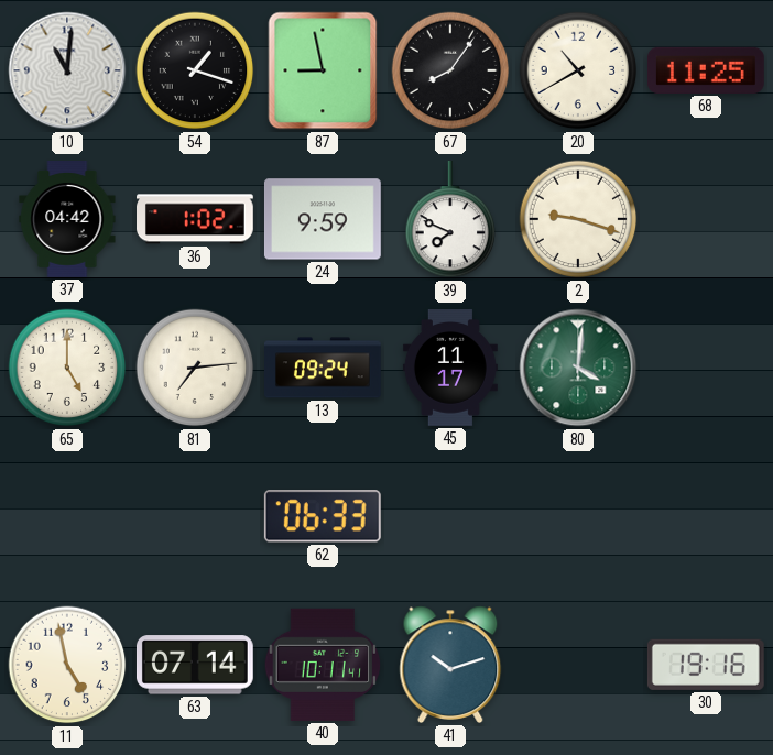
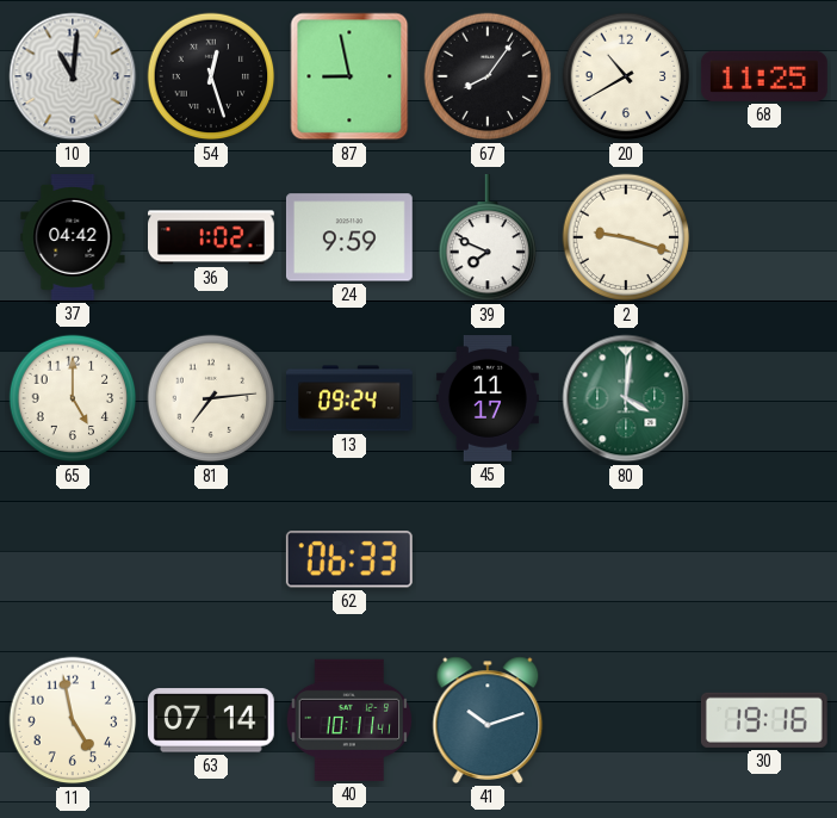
54: 1:18 -> 12:27
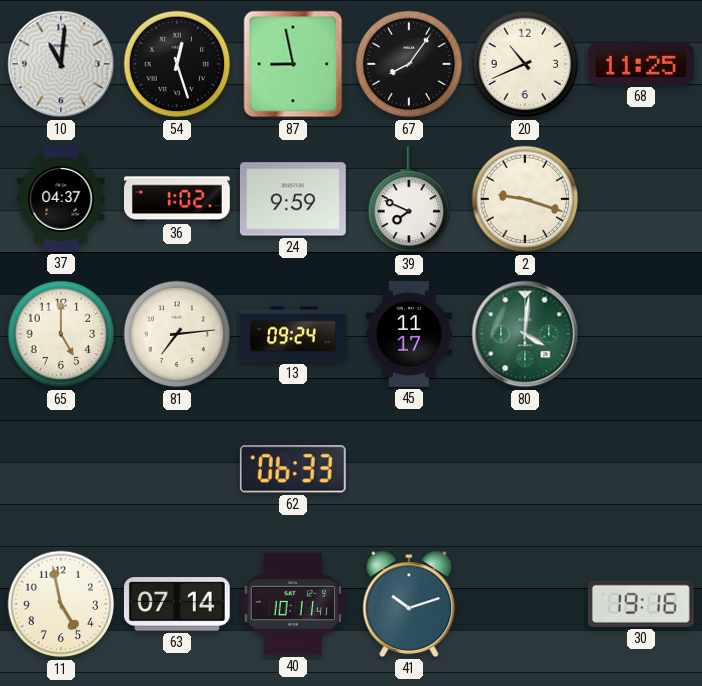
20: 10:40 -> 10:41
37: 04:42 -> 04:37
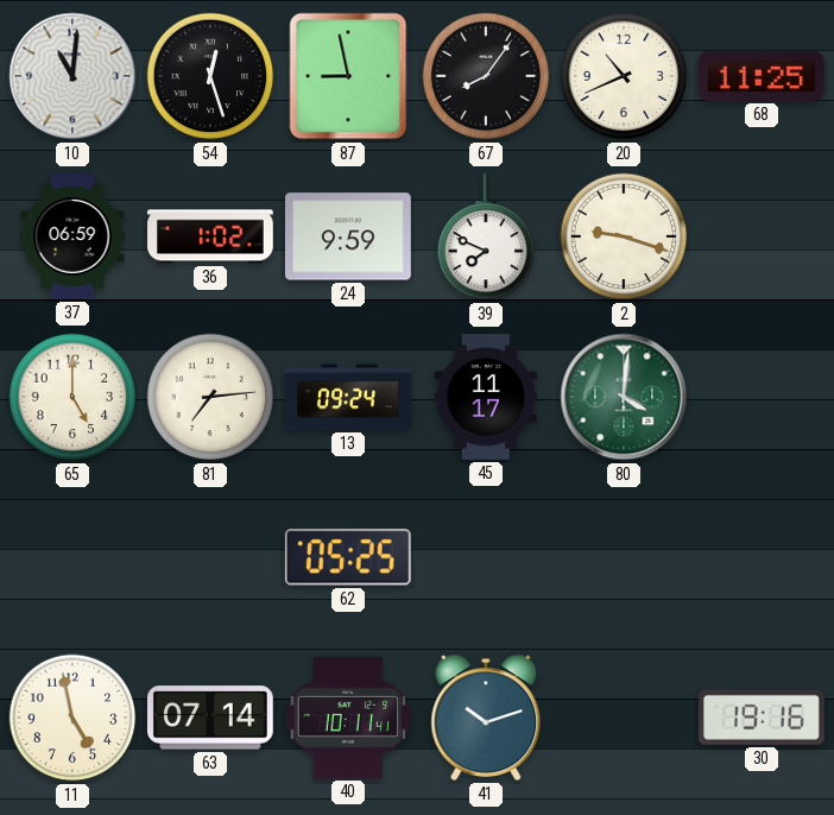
37: 04:37 -> 06:59
62: 06:33 -> 05:25
